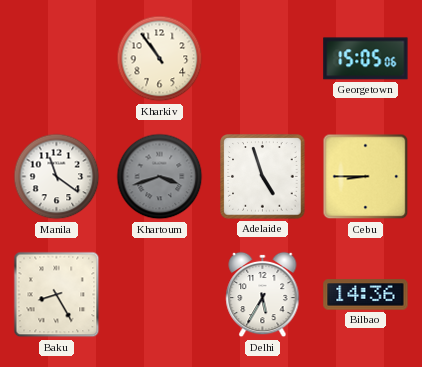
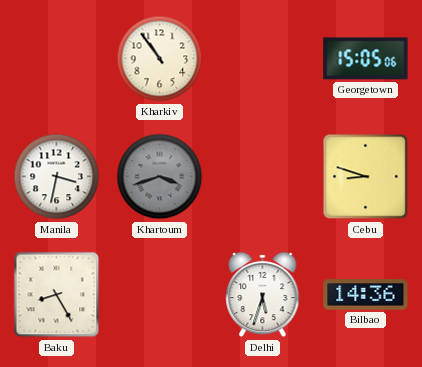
Manila: 11:21 -> 3:32
Adelaide: 4:57 -> none
Cebu: 8:45 -> 8:48
Delhi: 5:35 -> 5:33
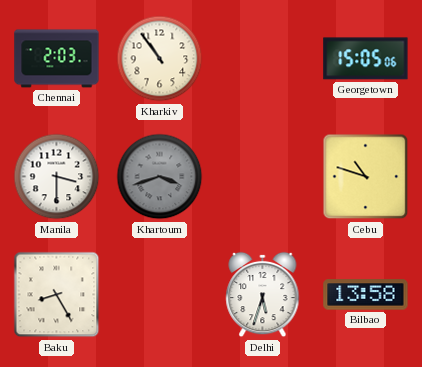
Chennai: none -> 2:03
Manila: 3:32 -> 3:30
Cebu: 8:48 -> 10:48
Bilbao: 14:36 -> 13:58
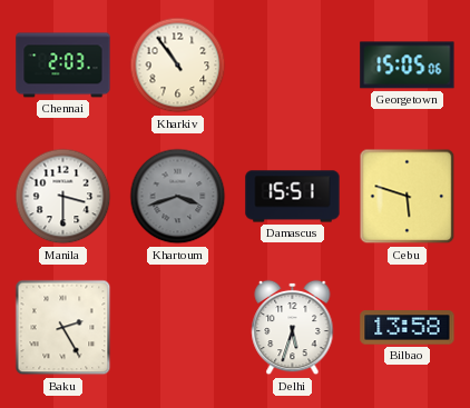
Damascus: none -> 15:51
Cebu: 10:48 -> 5:48
Baku: 8:25 -> 2:25
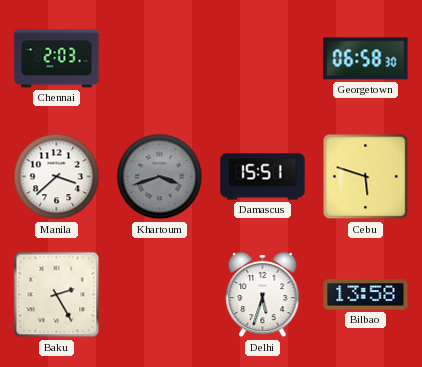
Kharkiv: 10:54 -> none
Georgetown: 15:05 -> 06:58
Manila: 3:30 -> 3:38
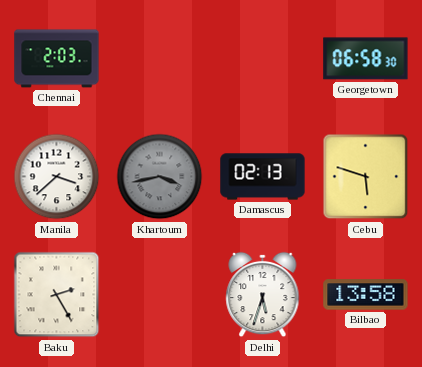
Khartoum: 3:42 -> 3:43
Damascus: 15:51 -> 02:13
